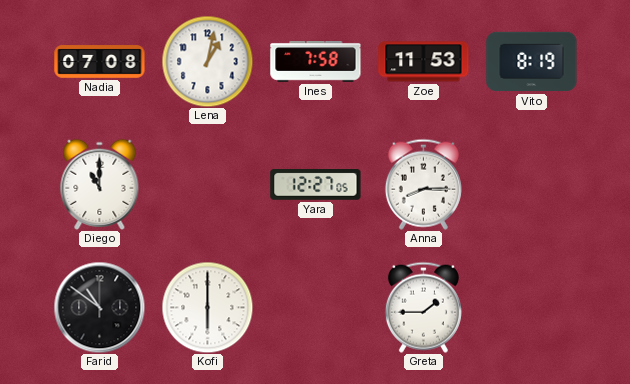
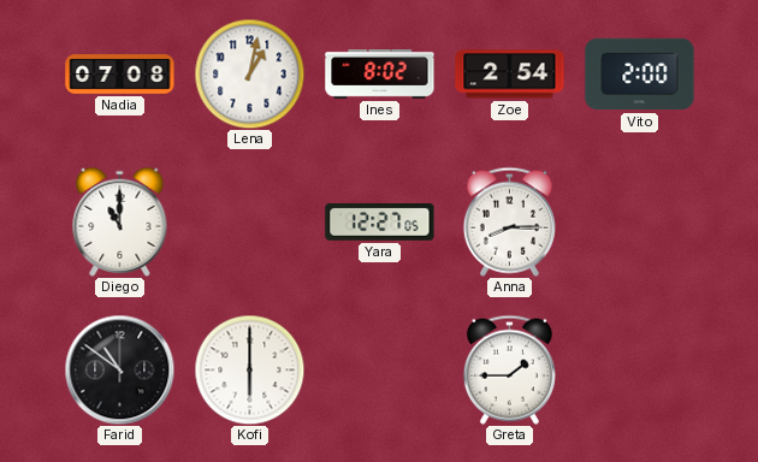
Ines: 7:58 -> 8:02
Zoe: 11:53 -> 2:54
Vito: 8:19 -> 2:00
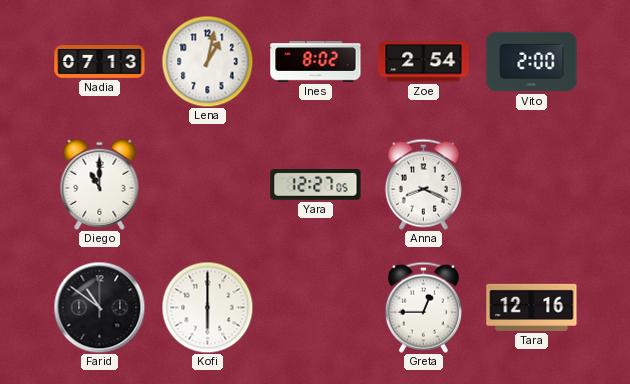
Nadia: 07:08 -> 07:13
Anna: 8:15 -> 8:19
Greta: 1:45 -> 12:45
Tara: none -> 12:16
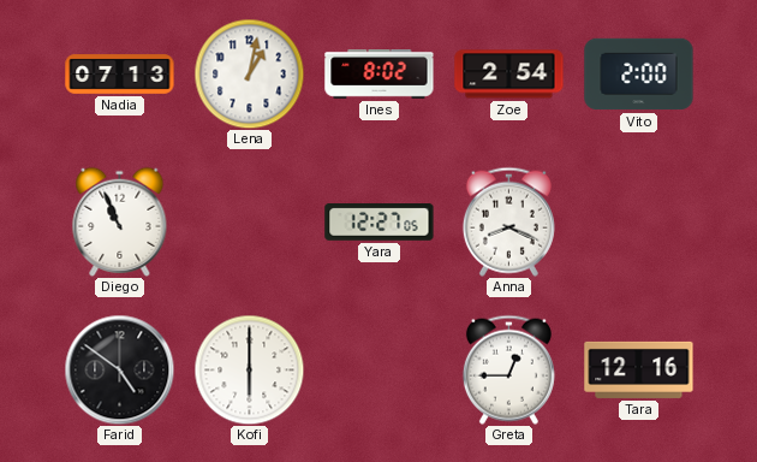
Diego: 11:00 -> 10:56
Farid: 10:51 -> 4:51
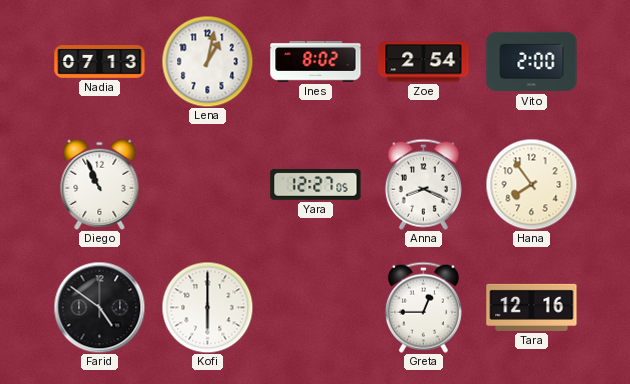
Hana: none -> 7:54
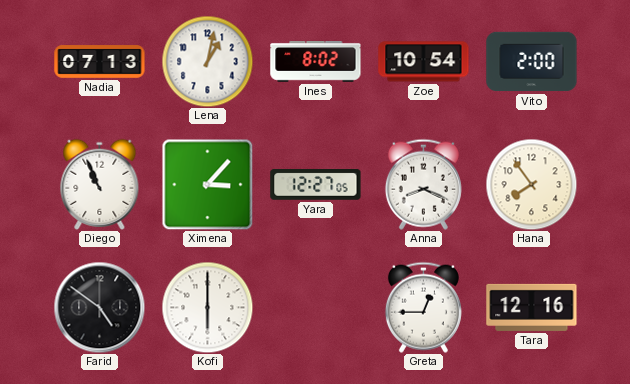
Zoe: 2:54 -> 10:54
Ximena: none -> 3:07
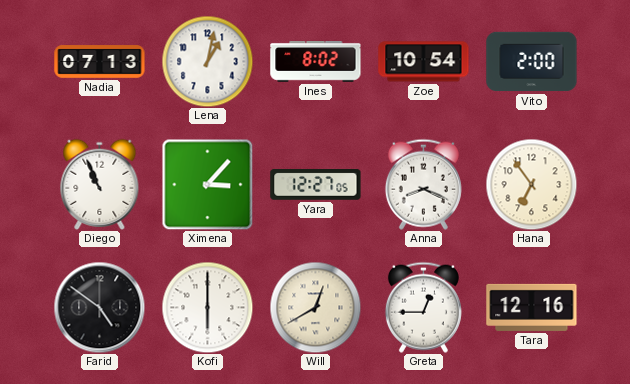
Hana: 7:54 -> 6:54
Will: none -> 12:40
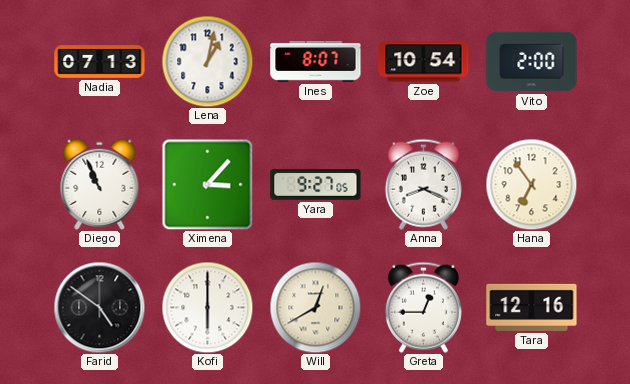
Ines: 8:02 -> 8:07
Yara: 12:27 -> 9:27
